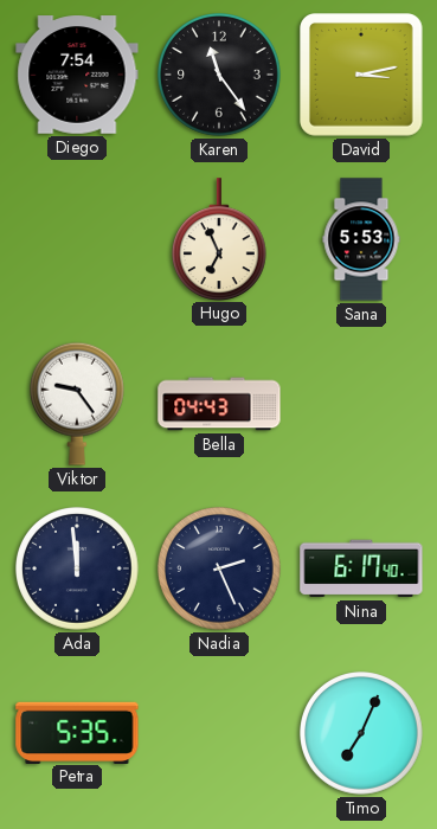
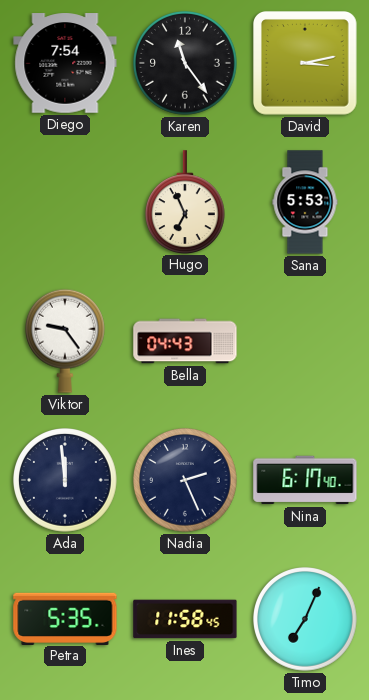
Ines: none -> 11:58
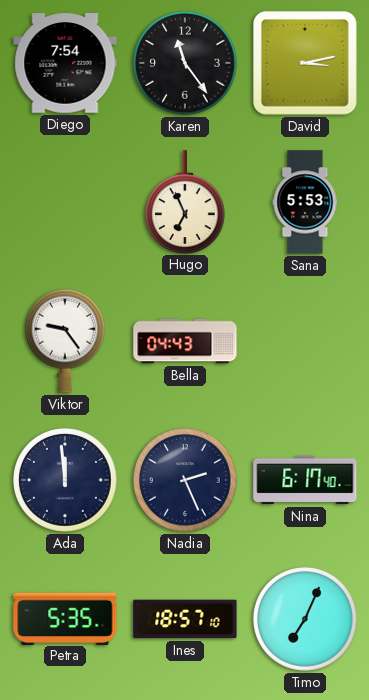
Ines: 11:58 -> 18:57
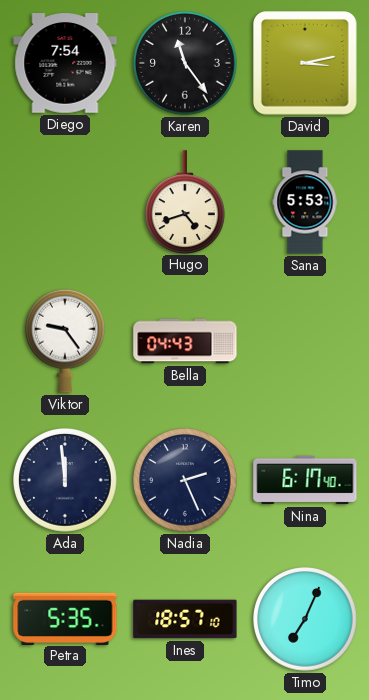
Hugo: 6:56 -> 4:42
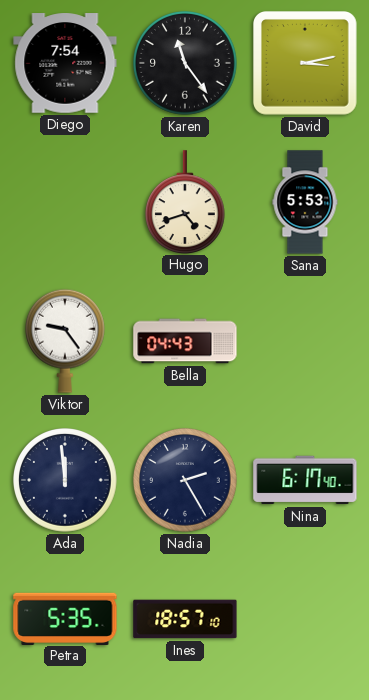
Nadia: 2:26 -> 2:25
Timo: 7:04 -> none
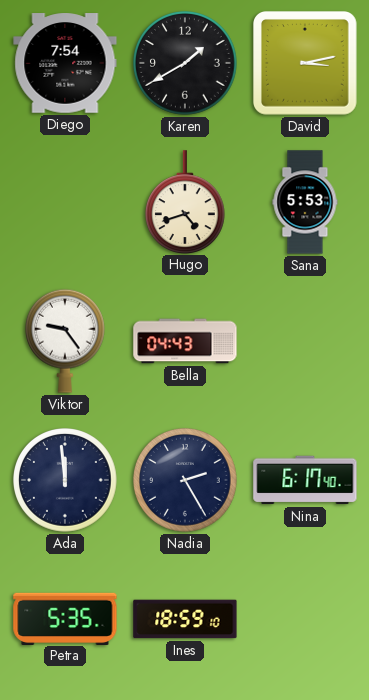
Karen: 11:24 -> 1:40
Ines: 18:57 -> 18:59
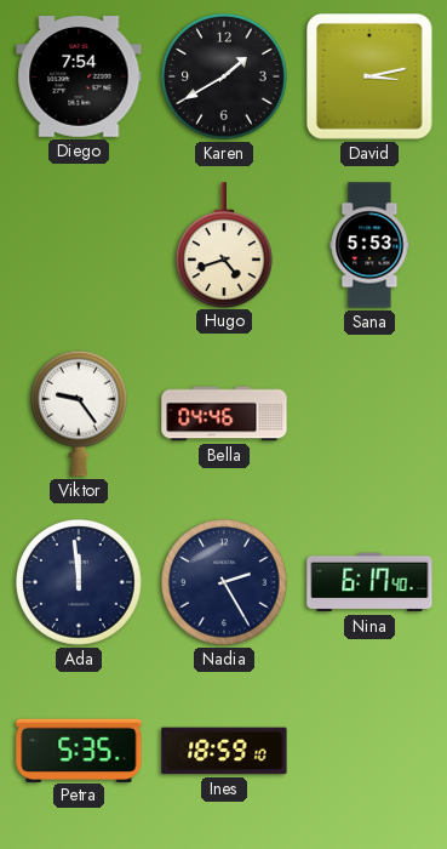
Bella: 04:43 -> 04:46
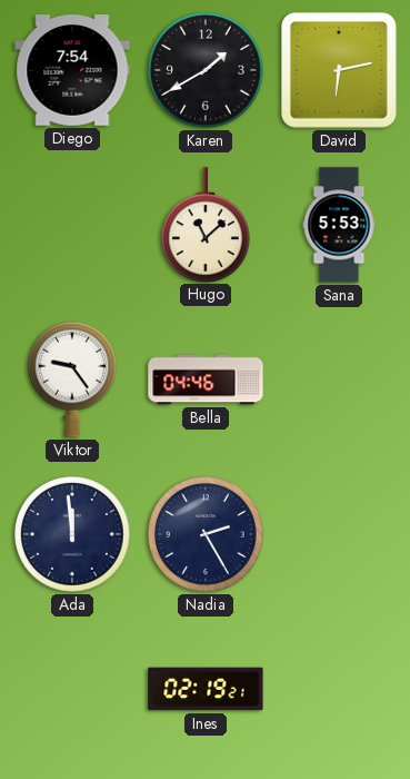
David: 3:13 -> 6:13
Hugo: 4:42 -> 11:08
Nina: 6:17 -> none
Petra: 5:35 -> none
Ines: 18:59 -> 02:19
